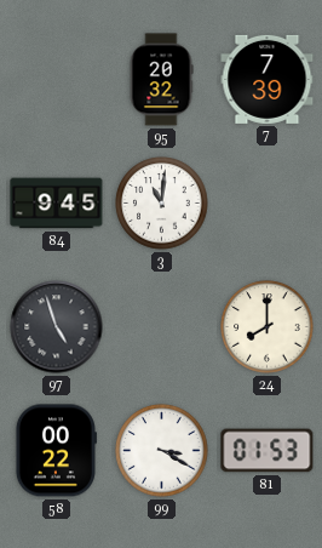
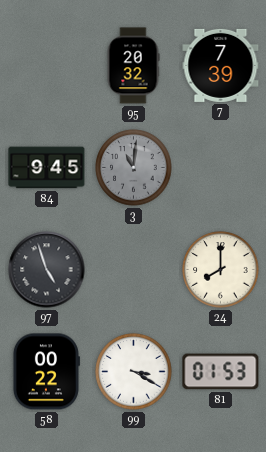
3 dial: white -> grey
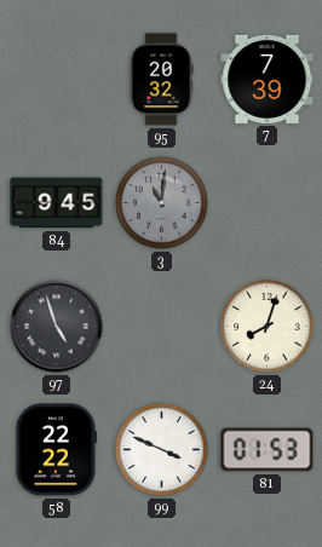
24: 8:00 -> 8:03
58: 00:22 -> 22:22
99: 3:20 -> 3:49
